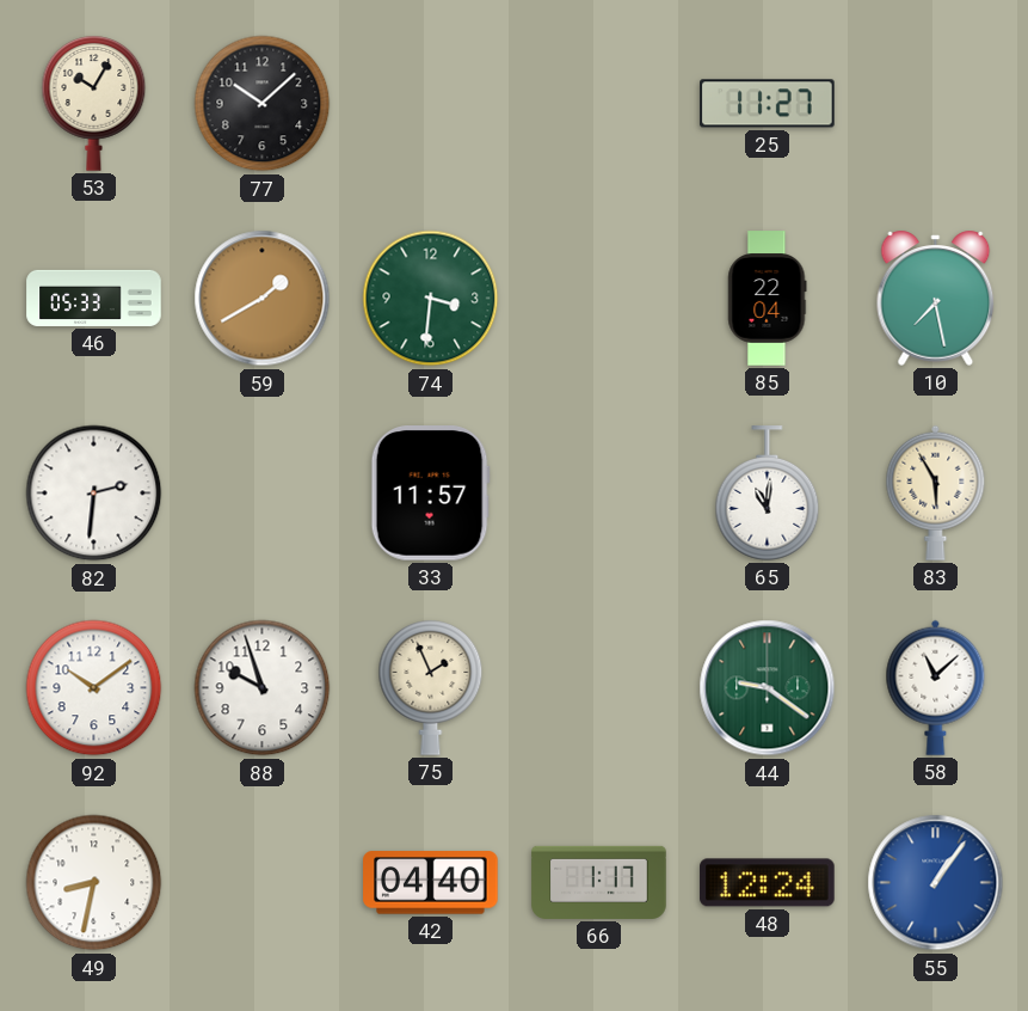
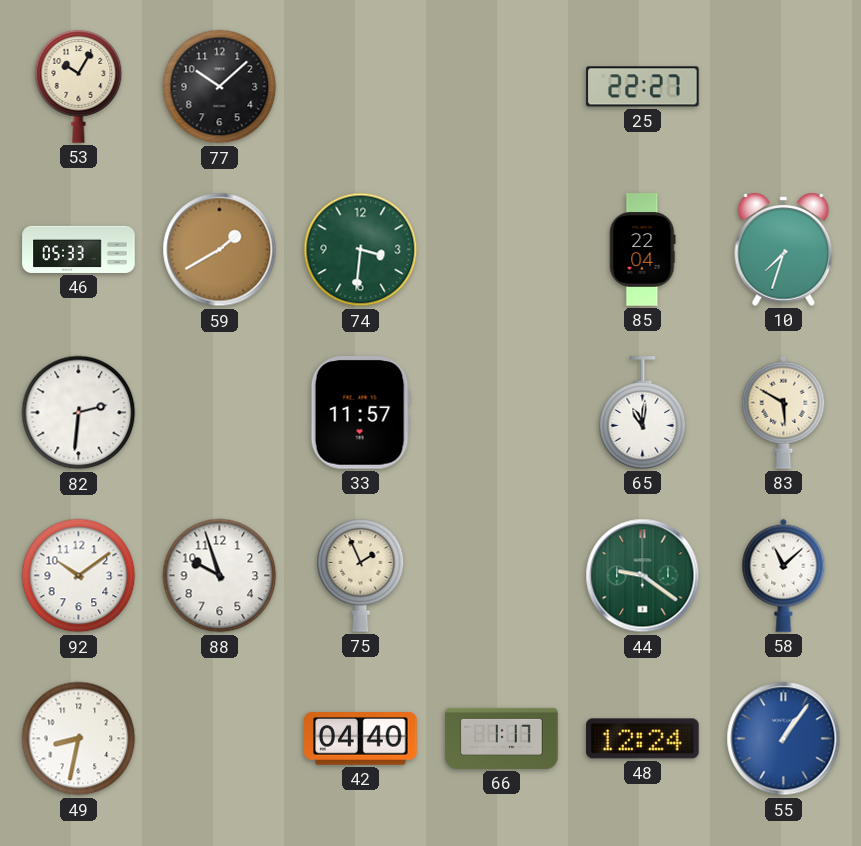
25: 11:27 -> 22:27
10: 7:28 -> 7:33
83: 5:55 -> 5:50
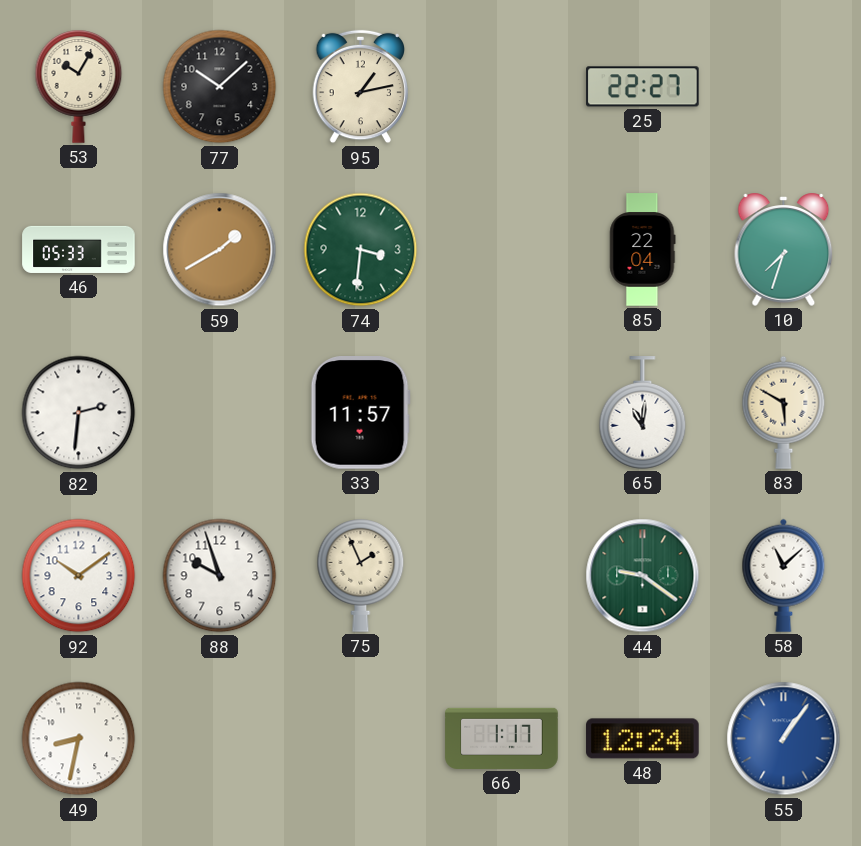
95: none -> 1:13
42: 04:40 -> none
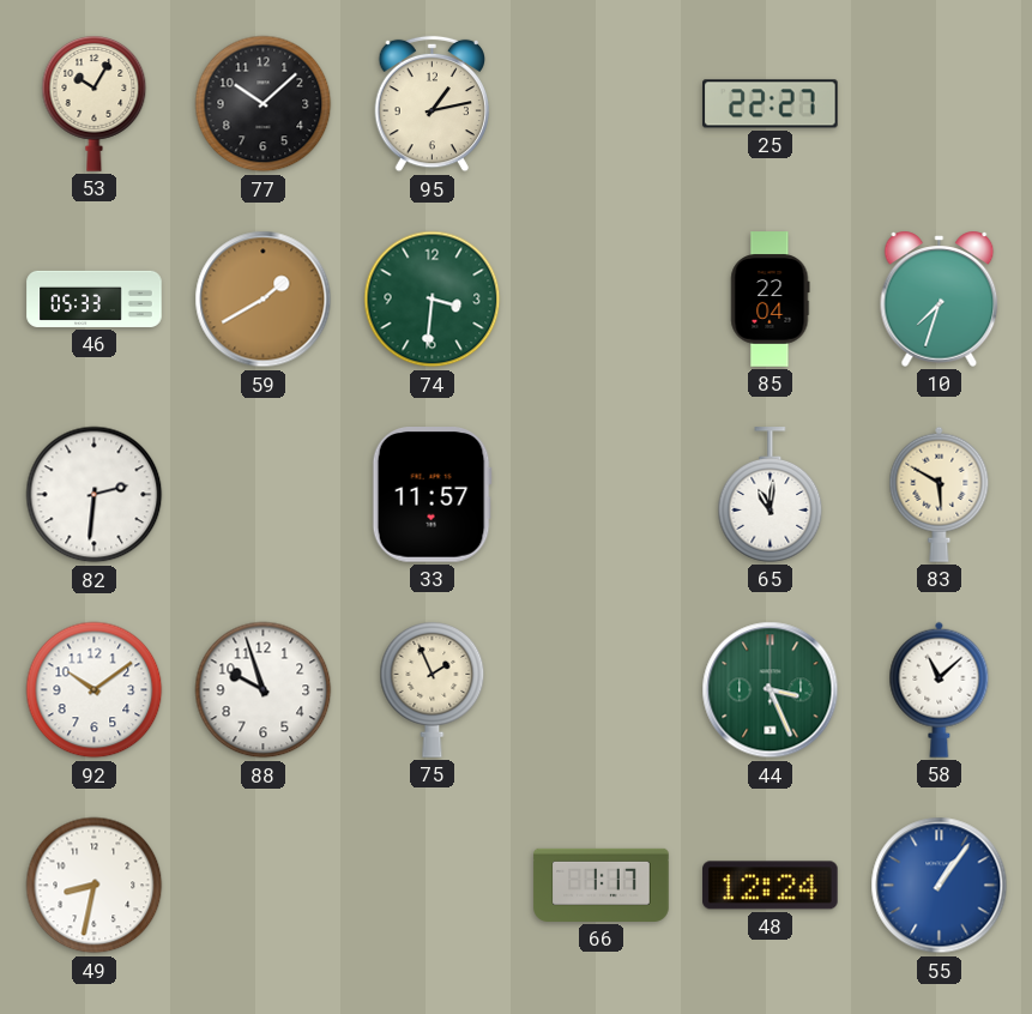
44: 9:21 -> 3:26
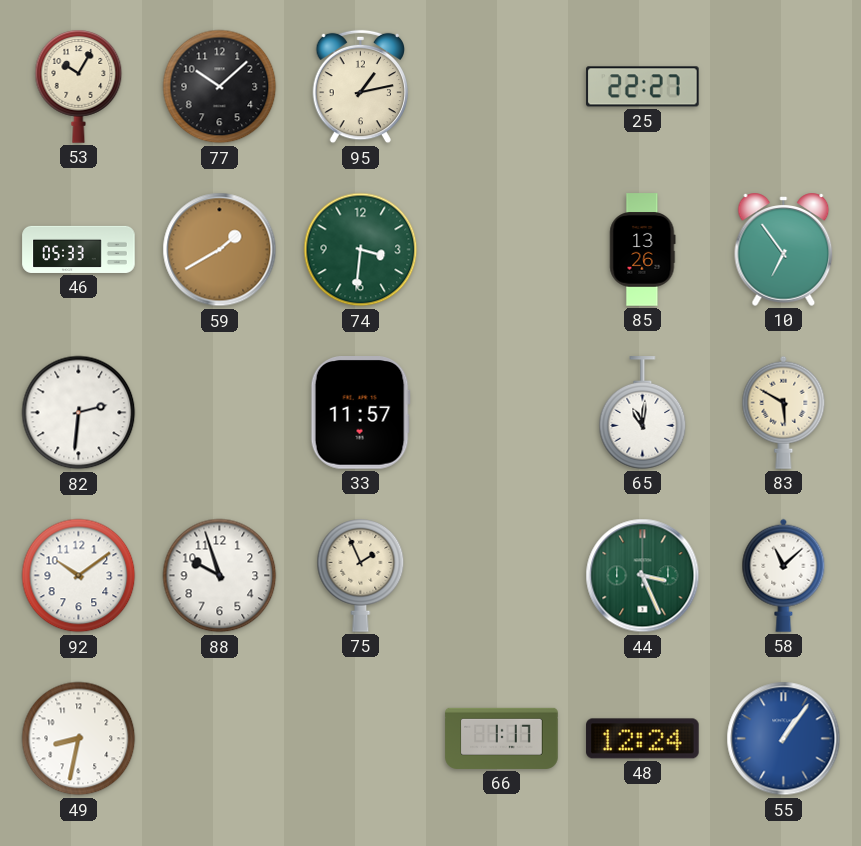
85: 22:04 -> 13:26
10: 7:33 -> 6:54
